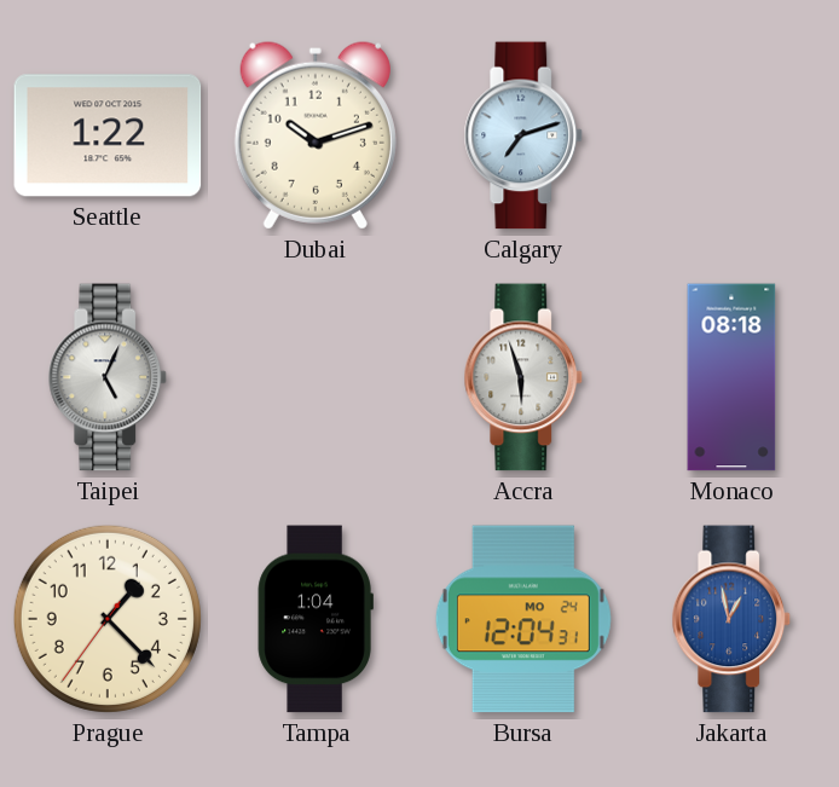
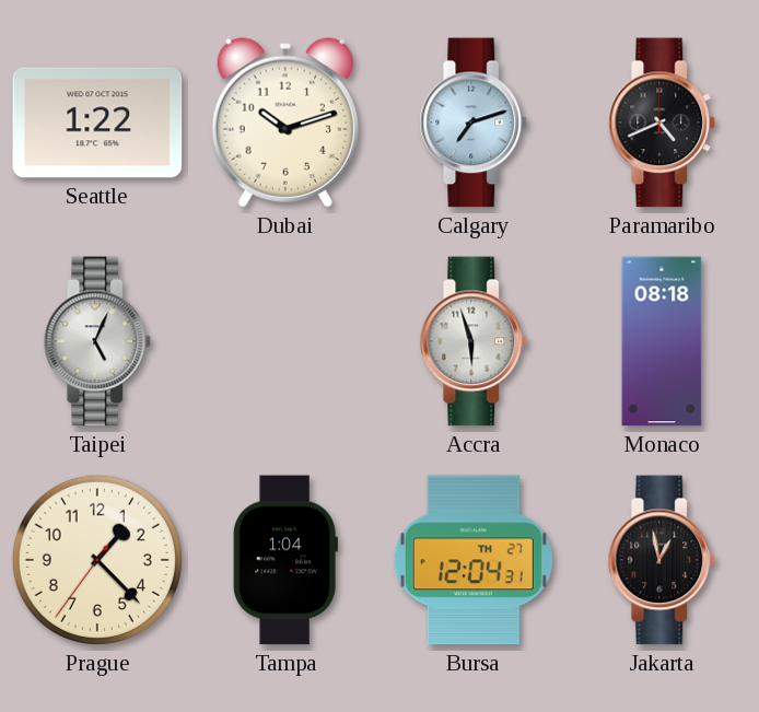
Paramaribo: none -> 4:41
Bursa date: MO 24 -> TH 27
Jakarta dial: blue -> black
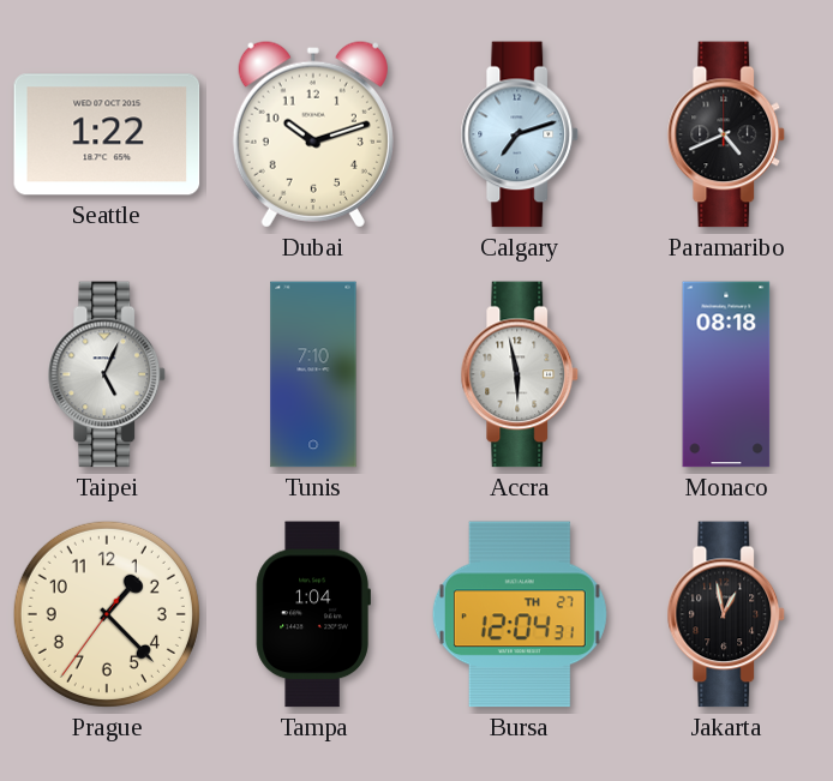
Tunis: none -> 7:10
Accra: 5:57 -> 5:58
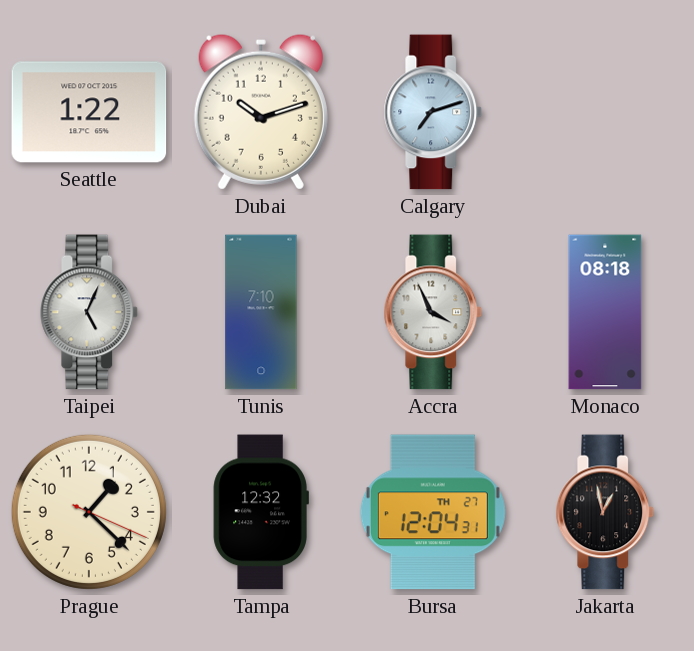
Paramaribo: 4:41 -> none
Accra: 5:58 -> 3:56
Prague: 1:22:36 -> 1:22:19
Tampa: 1:04 -> 12:32
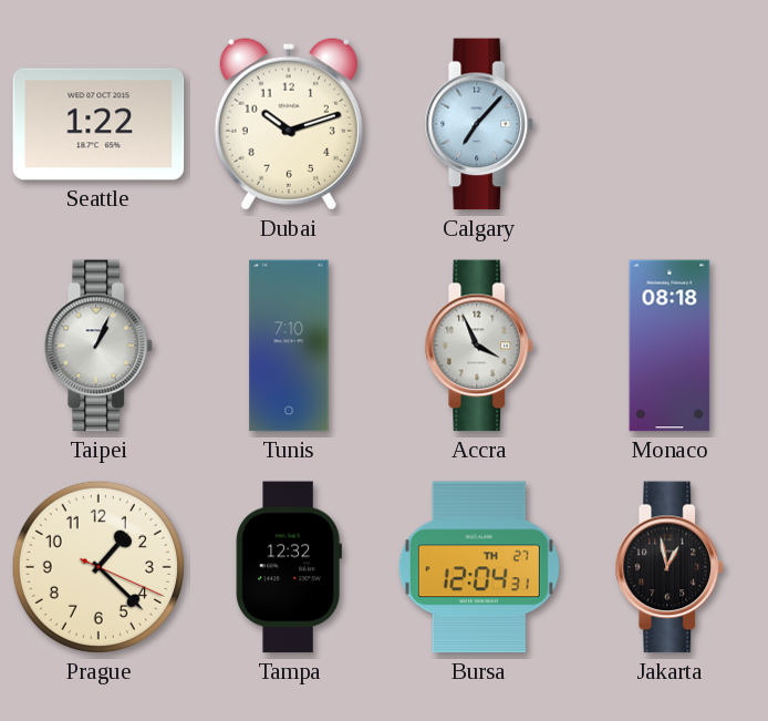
Calgary: 7:12 -> 7:07
Taipei: 5:04 -> 1:04
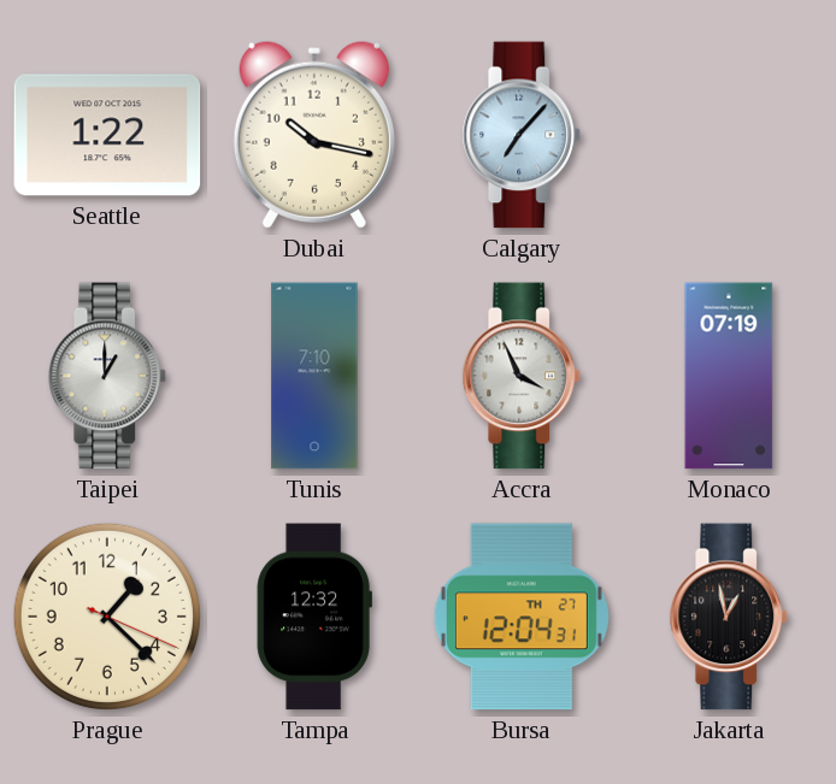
Dubai: 10:12 -> 10:17
Taipei: 1:04 -> 1:00
Monaco: 08:18 -> 07:19
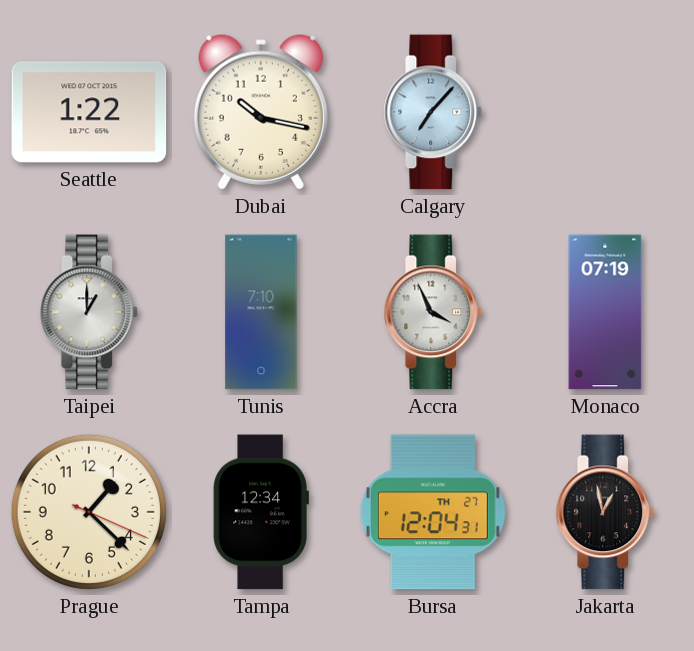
Tampa: 12:32 -> 12:34
